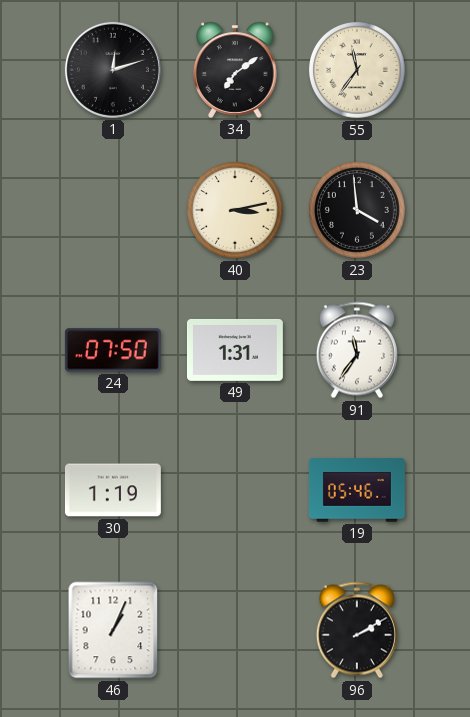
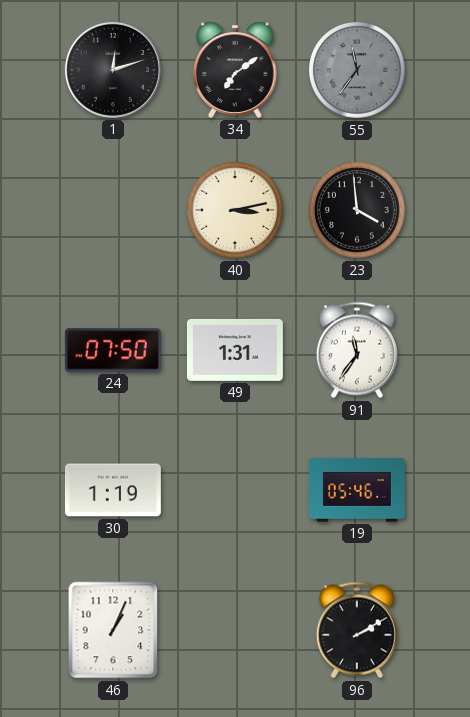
55 dial: cream -> grey
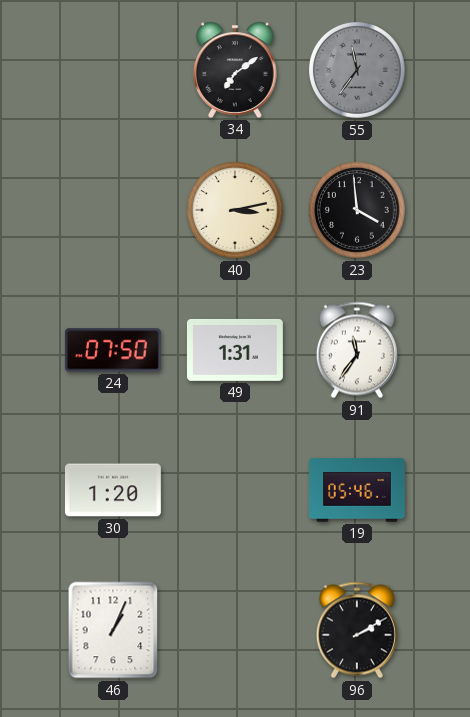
1: 12:12 -> none
30: 1:19 -> 1:20
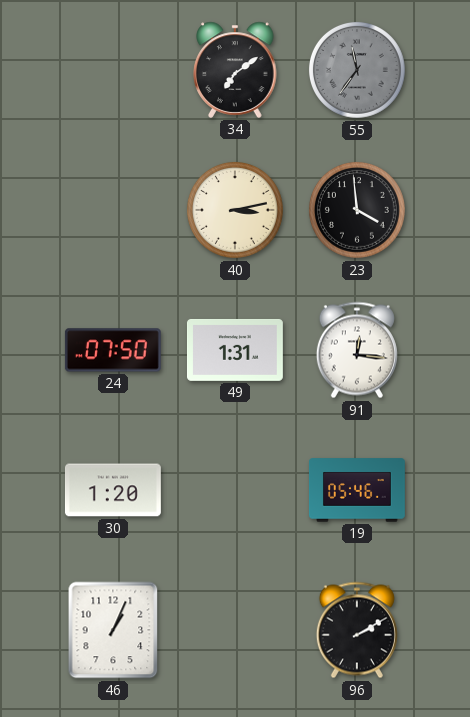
91: 11:36 -> 12:16
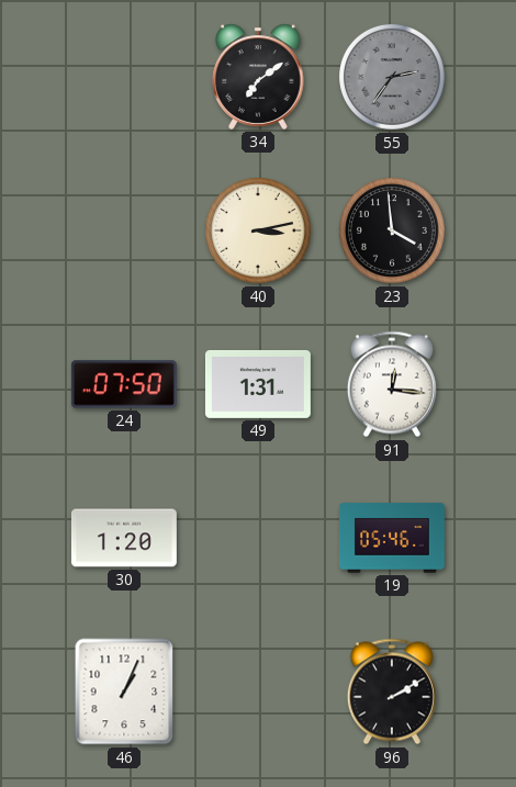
55: 11:36 -> 2:36
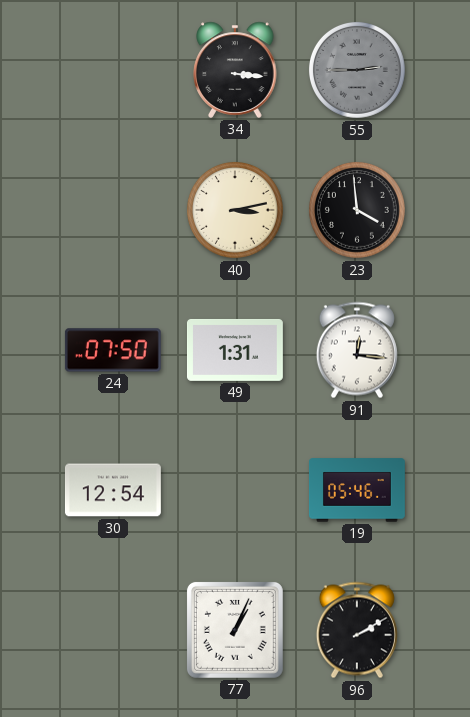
34: 7:09 -> 3:16
55: 2:36 -> 2:45
30: 1:20 -> 12:54
46: 1:04 -> none
77: none -> 1:04
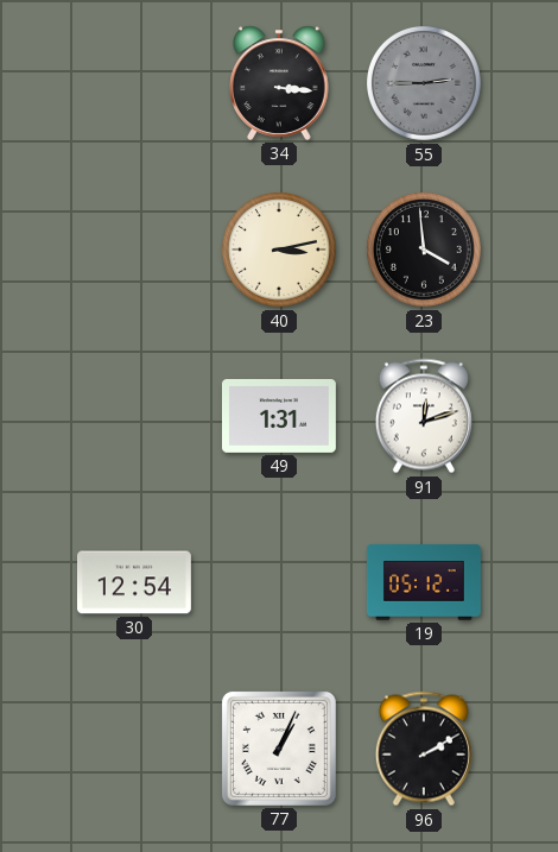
24: 07:50 -> none
91: 12:16 -> 12:12
19: 05:46 -> 05:12
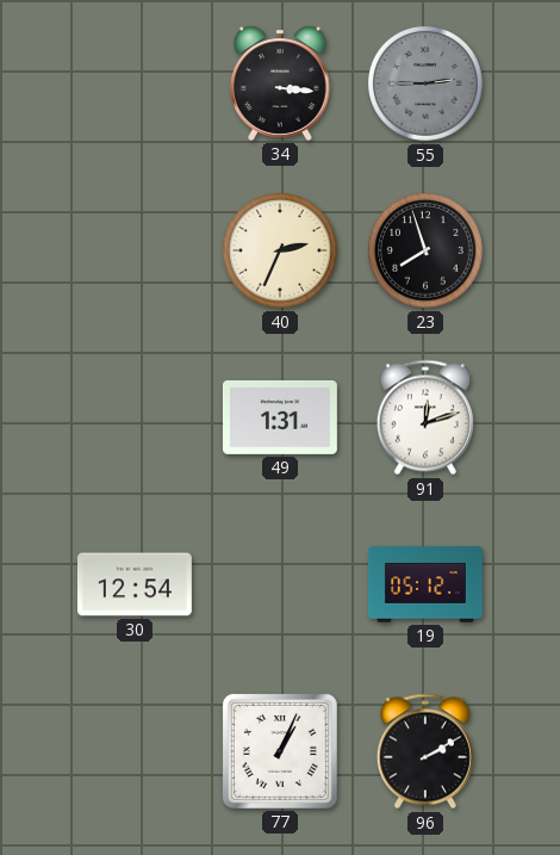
40: 3:13 -> 2:34
23: 3:59 -> 7:57
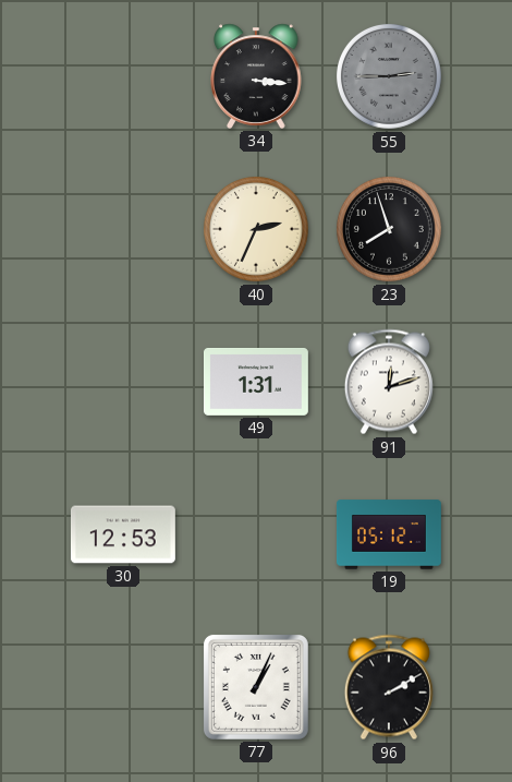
30: 12:54 -> 12:53
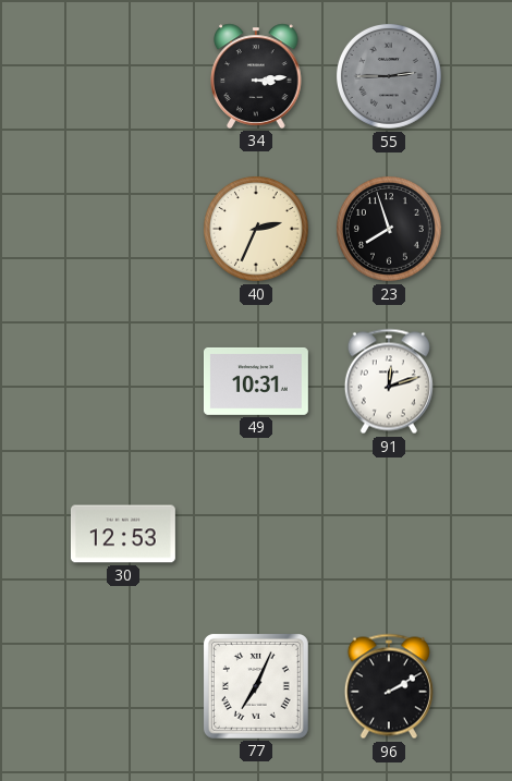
34: 3:16 -> 3:14
49: 1:31 -> 10:31
19: 05:12 -> none
77: 1:04 -> 7:04
